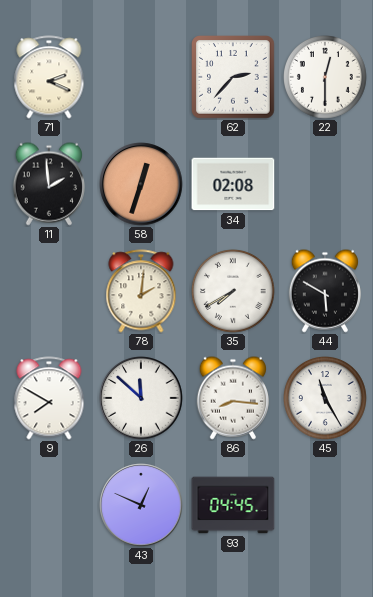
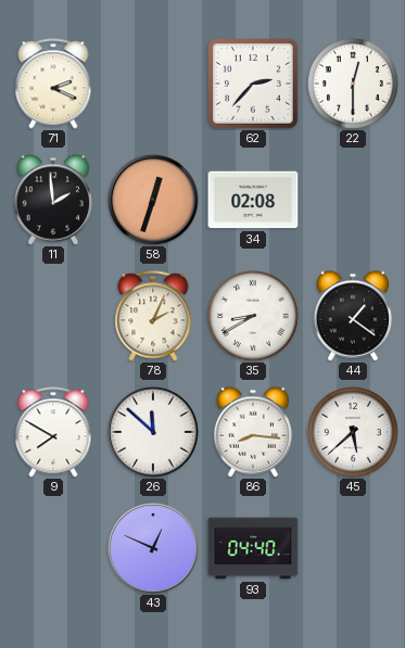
78: 2:01 -> 2:04
35: 7:40 -> 8:40
44: 5:50 -> 1:21
45: 11:25 -> 5:38
93: 04:45 -> 04:40
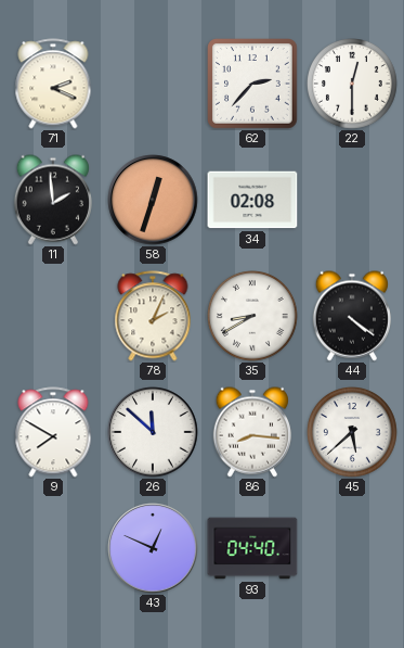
44: 1:21 -> 4:21
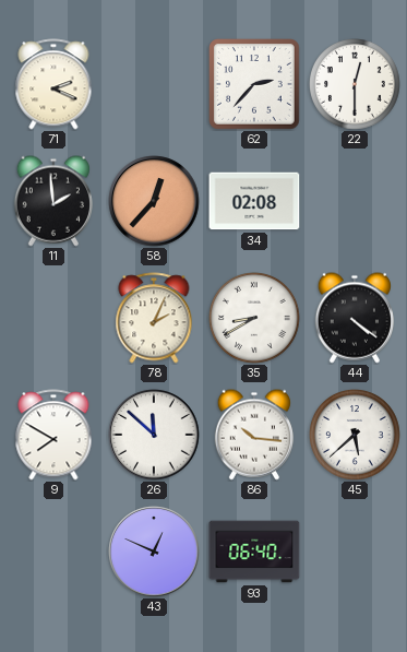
58: 12:33 -> 12:37
86: 8:16 -> 10:16
93: 04:40 -> 06:40
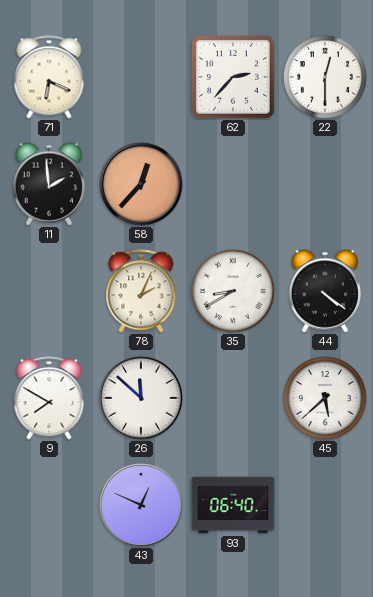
71: 2:19 -> 6:19
34: 02:08 -> none
86: 10:16 -> none
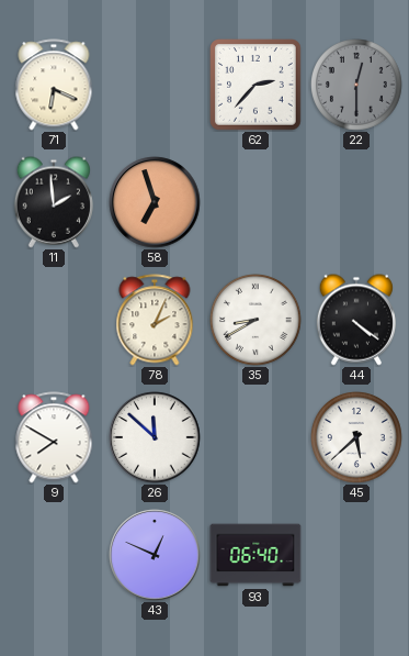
22 dial: white -> grey
58: 12:37 -> 6:57
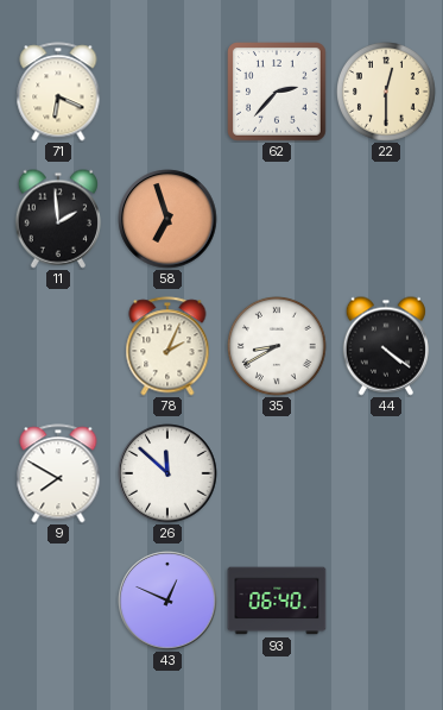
22 dial: grey -> cream
45: 5:38 -> none
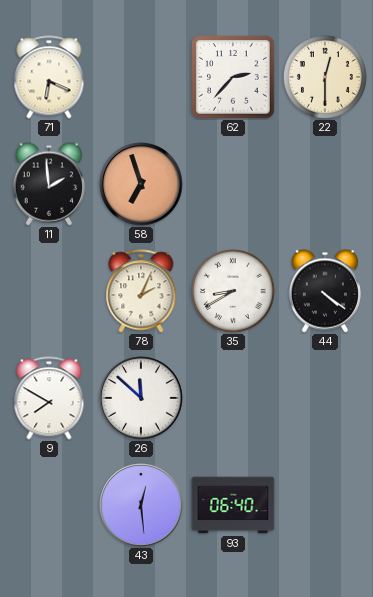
43: 12:49 -> 12:29
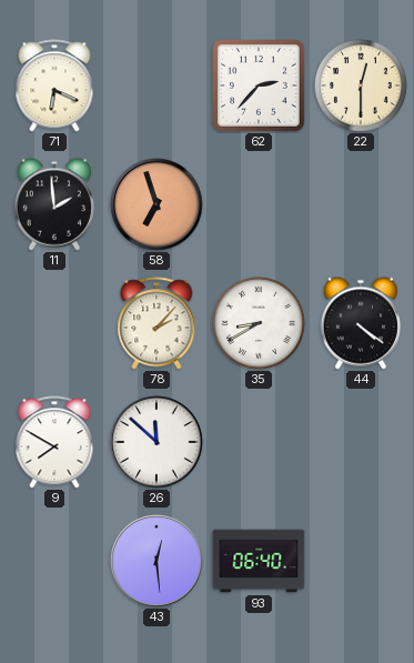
78: 2:04 -> 2:07
